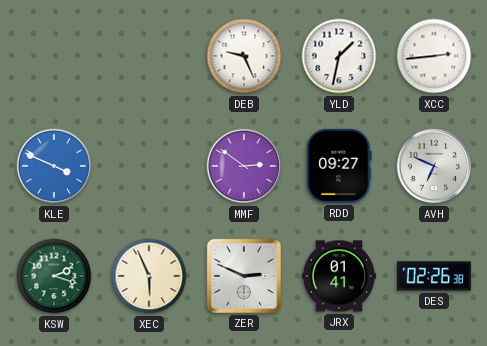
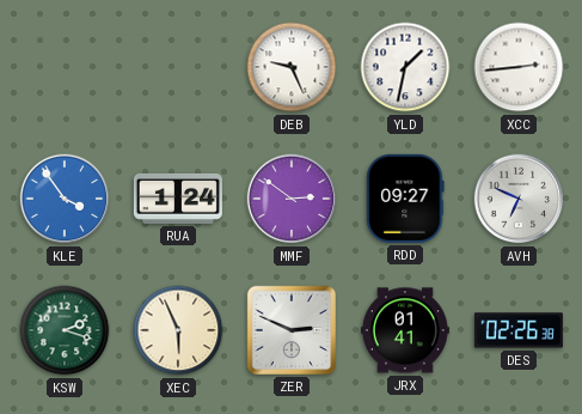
KLE: 3:49 -> 3:54
RUA: none -> 1:24
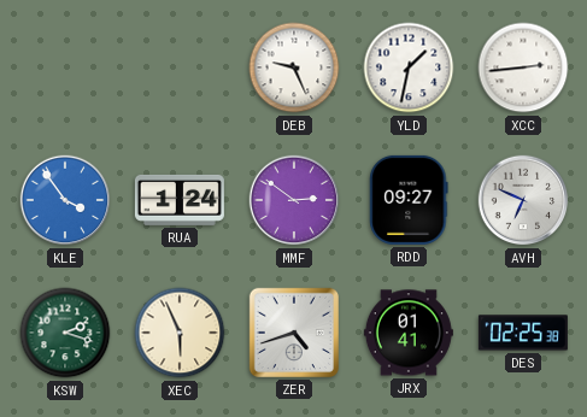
ZER: 2:49 -> 4:42
DES: 02:26 -> 02:25
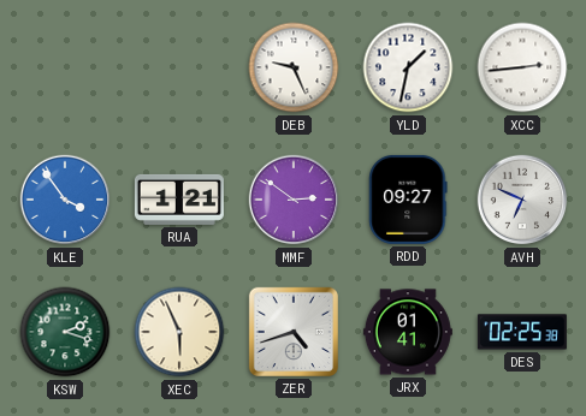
RUA: 1:24 -> 1:21
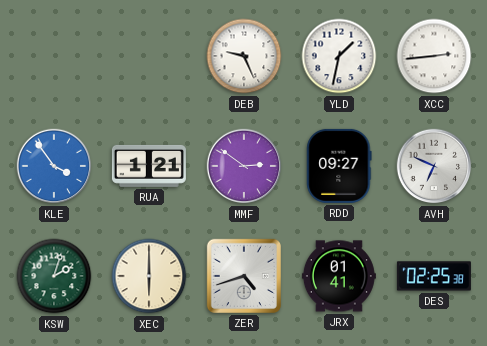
KSW: 2:18 -> 2:03
XEC: 5:56 -> 6:00
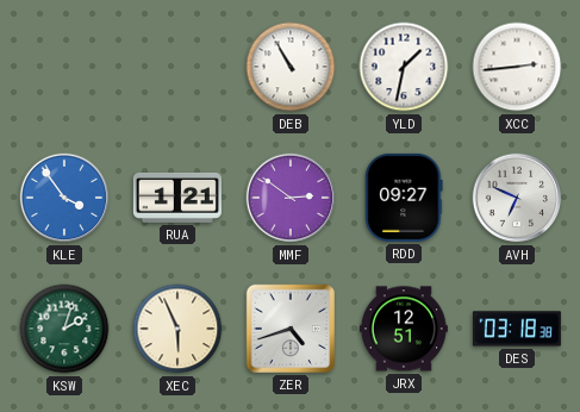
DEB: 9:26 -> 10:55
XEC: 6:00 -> 5:56
JRX: 01:41 -> 12:51
DES: 02:25 -> 03:18
